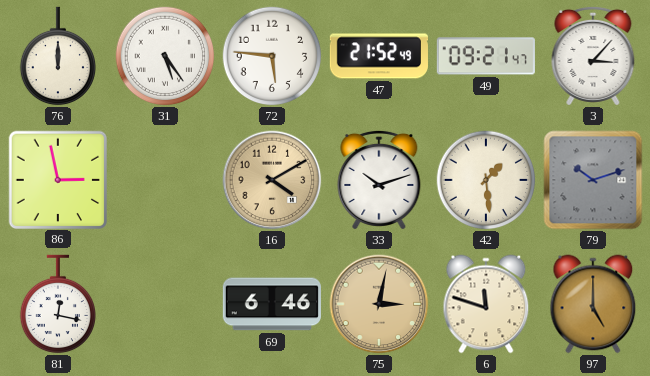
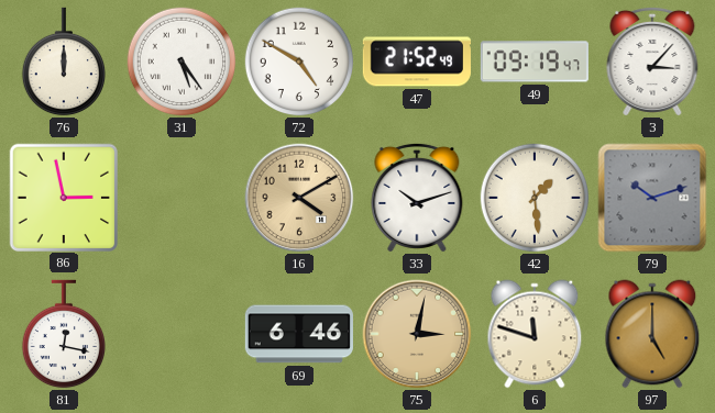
72: 5:46 -> 4:50
49: 09:21 -> 09:19
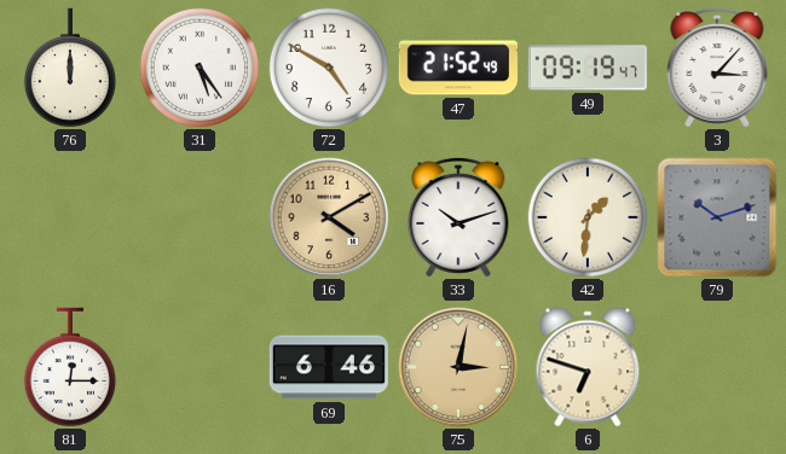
86: 2:58 -> none
42: 1:29 -> 1:31
81: 12:17 -> 12:15
6: 11:48 -> 6:48
97: 5:00 -> none
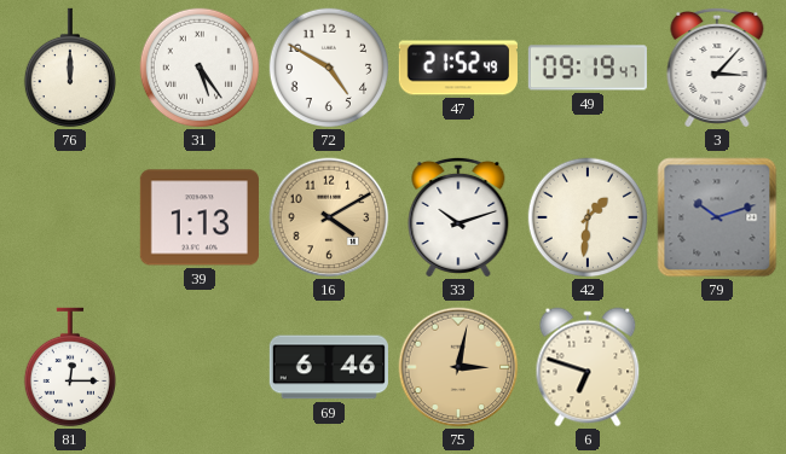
39: none -> 1:13
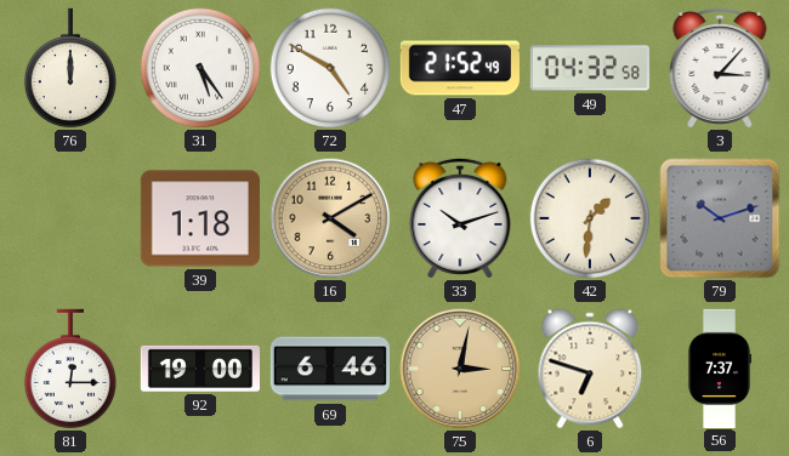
49: 09:19 -> 04:32
39: 1:13 -> 1:18
92: none -> 19:00
56: none -> 7:37
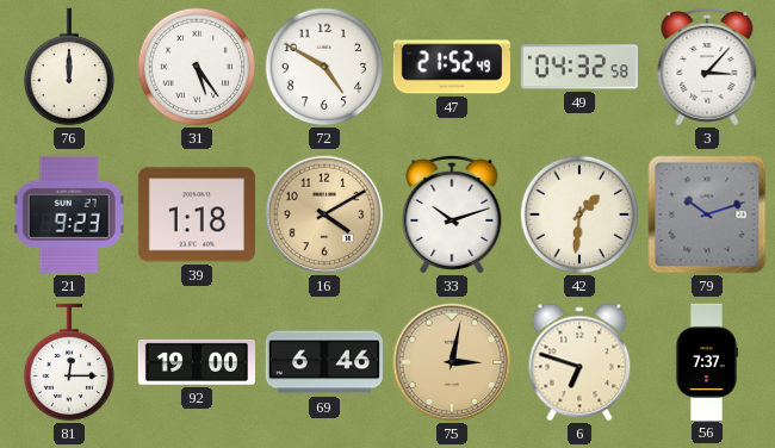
21: none -> 9:23
